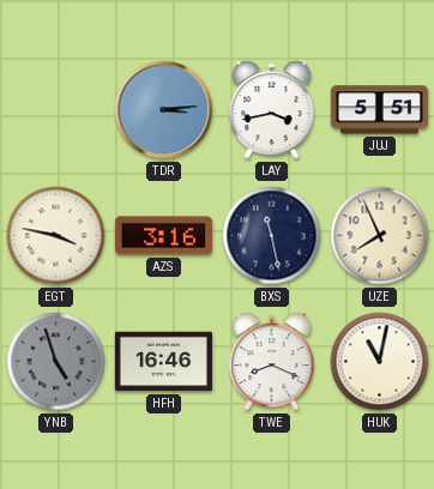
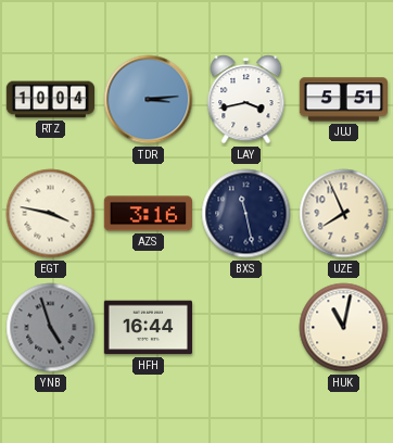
RTZ: none -> 10:04
HFH: 16:46 -> 16:44
TWE: 8:19 -> none
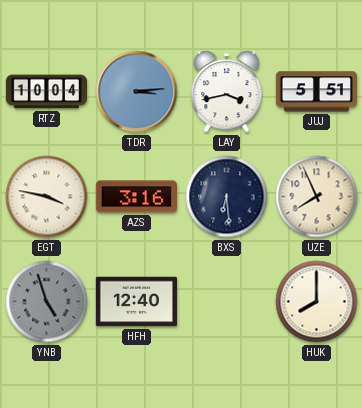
BXS: 11:28 -> 6:29
HFH: 16:44 -> 12:40
HUK: 11:02 -> 8:00
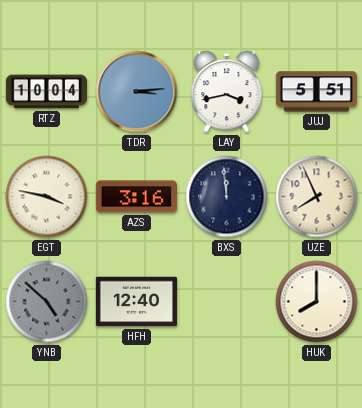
BXS: 6:29 -> 11:59
YNB: 4:57 -> 4:52
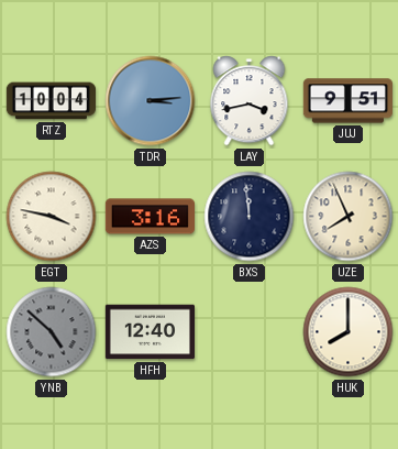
JUJ: 5:51 -> 9:51
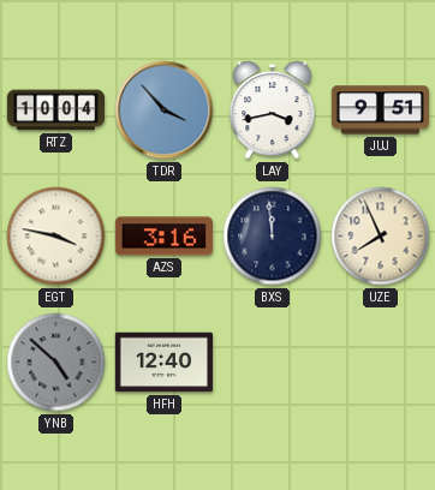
TDR: 3:14 -> 3:53
HUK: 8:00 -> none
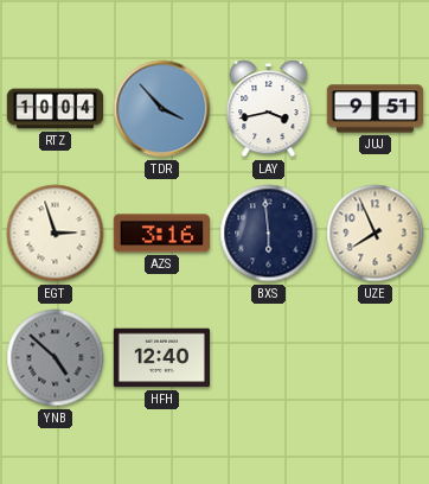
EGT: 3:47 -> 2:57
BXS: 11:59 -> 5:59
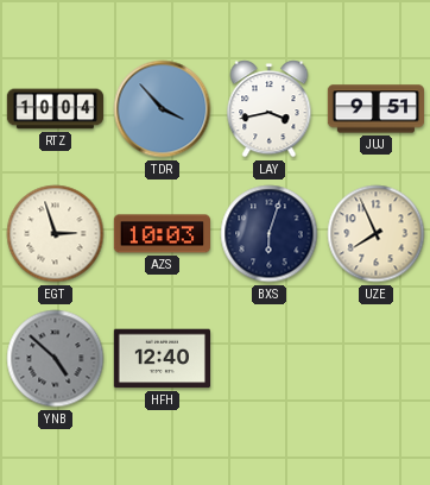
AZS: 3:16 -> 10:03
BXS: 5:59 -> 6:03
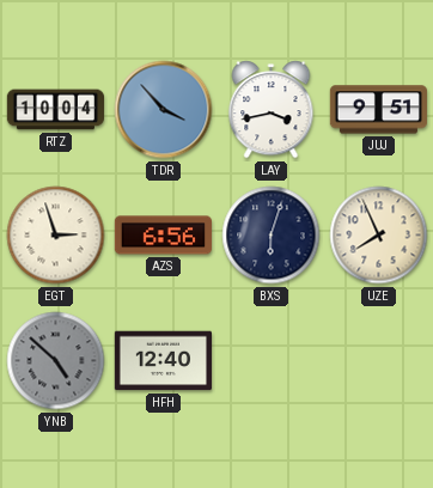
AZS: 10:03 -> 6:56
